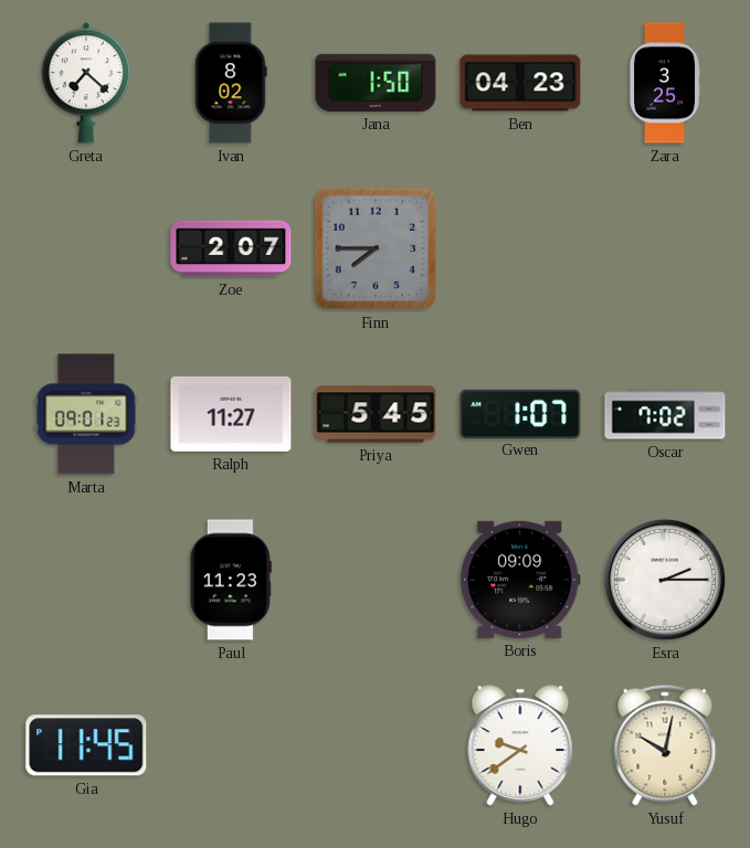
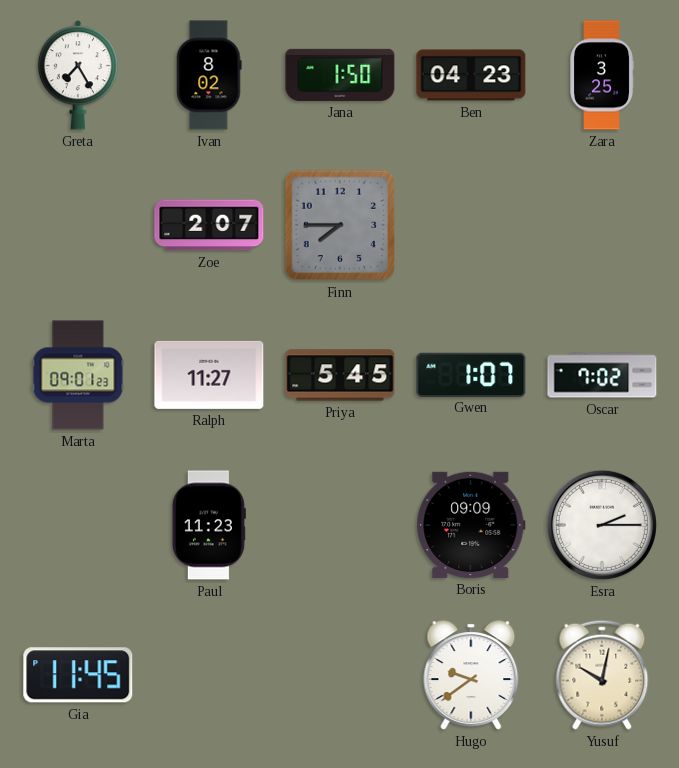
Greta: 7:22 -> 7:25
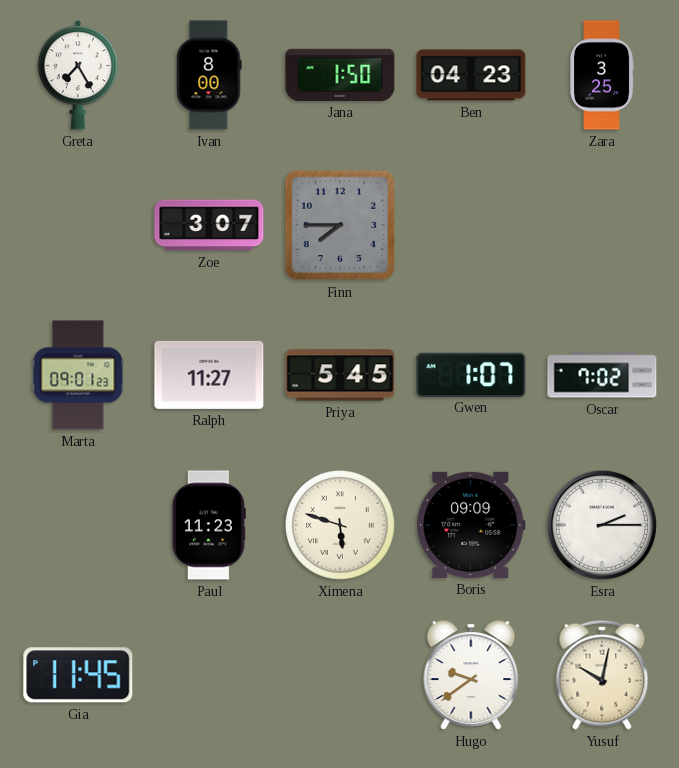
Ivan: 8:02 -> 8:00
Zoe: 2:07 -> 3:07
Ximena: none -> 5:48
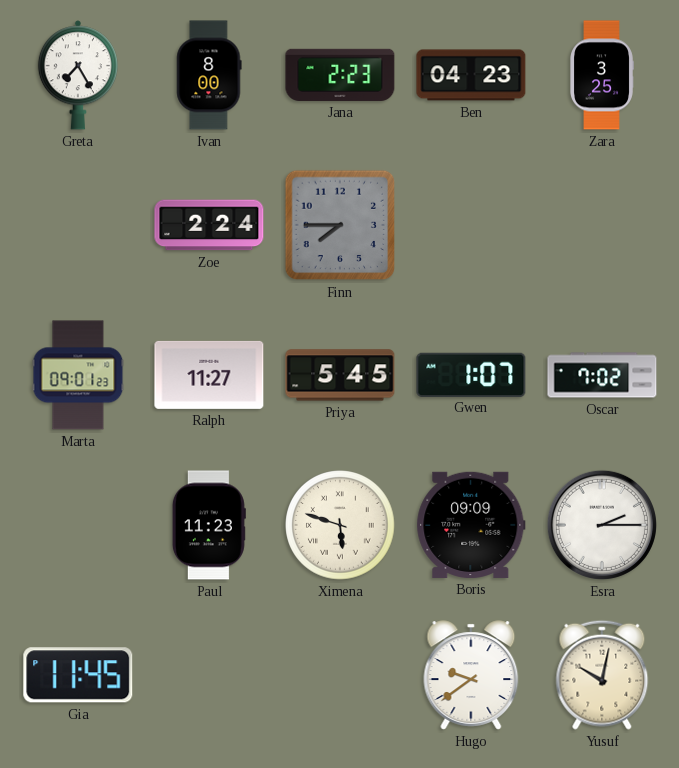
Jana: 1:50 -> 2:23
Zoe: 3:07 -> 2:24
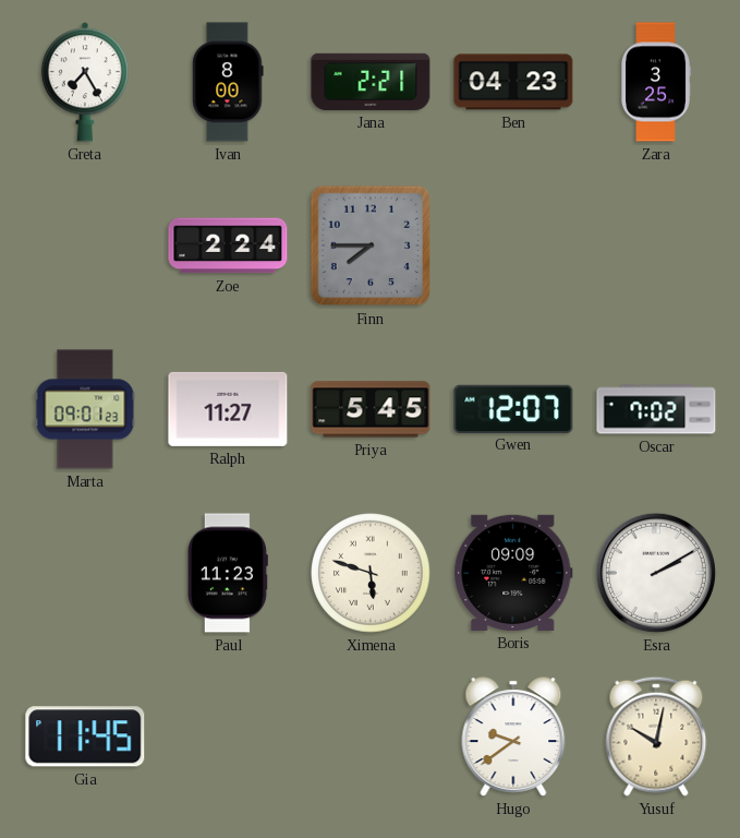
Jana: 2:23 -> 2:21
Gwen: 1:07 -> 12:07
Esra: 2:15 -> 2:10
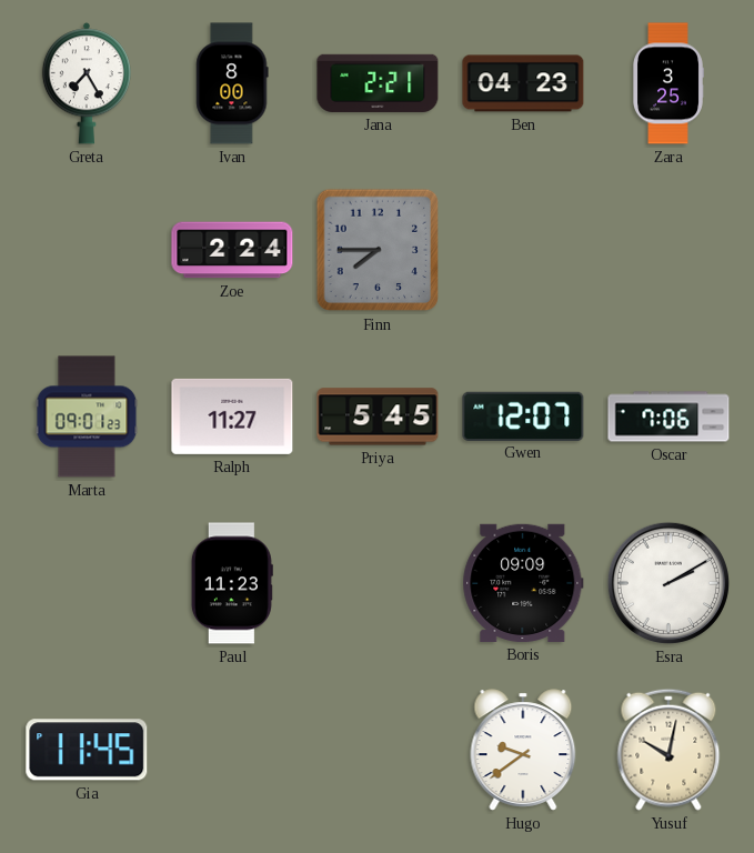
Oscar: 7:02 -> 7:06
Ximena: 5:48 -> none
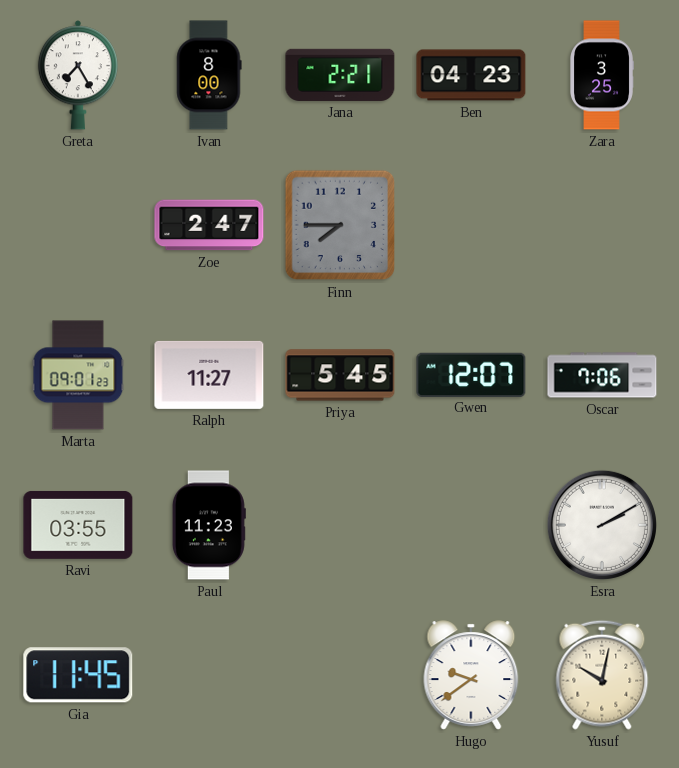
Zoe: 2:24 -> 2:47
Ravi: none -> 03:55
Boris: 09:09 -> none
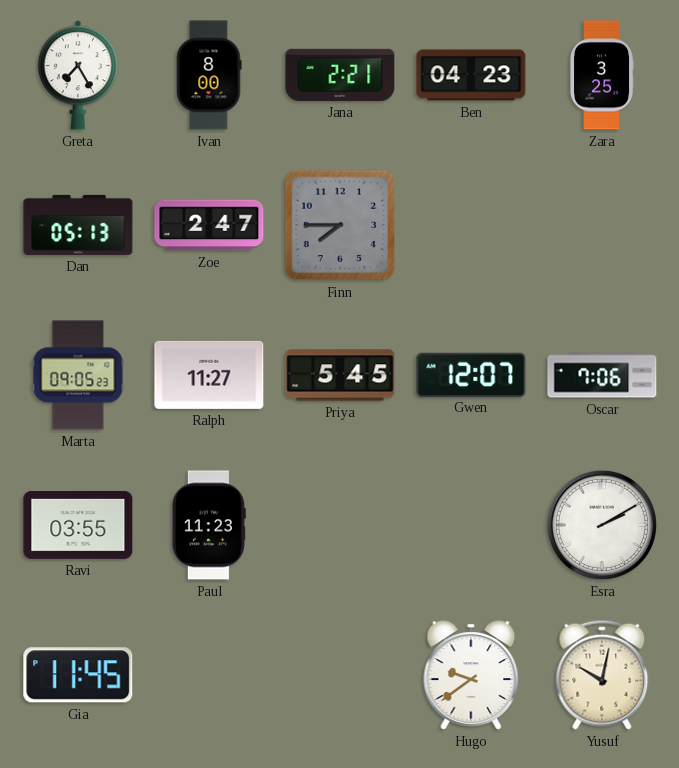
Dan: none -> 05:13
Marta: 09:01 -> 09:05
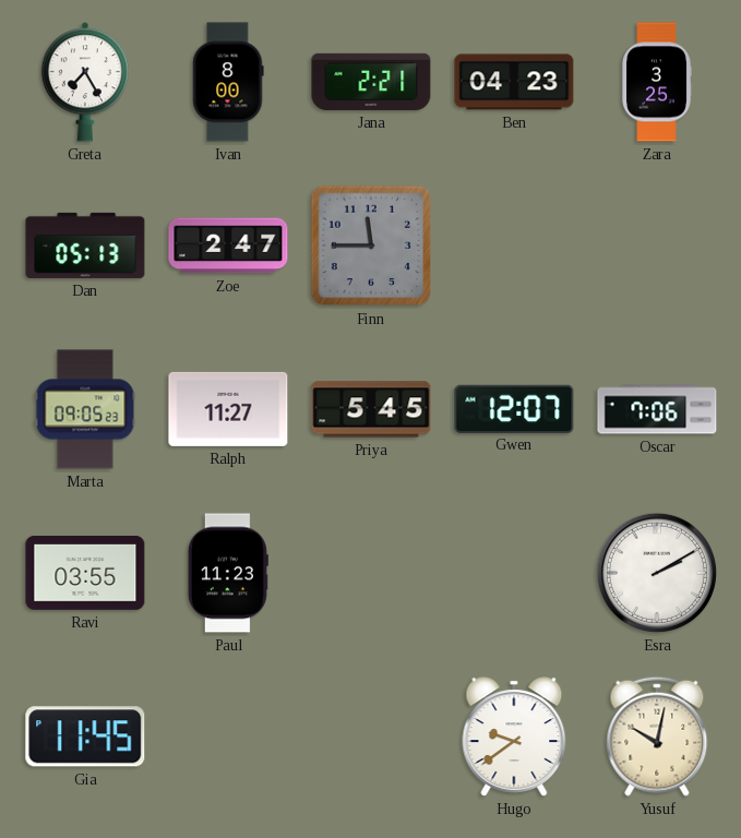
Finn: 7:45 -> 11:45
